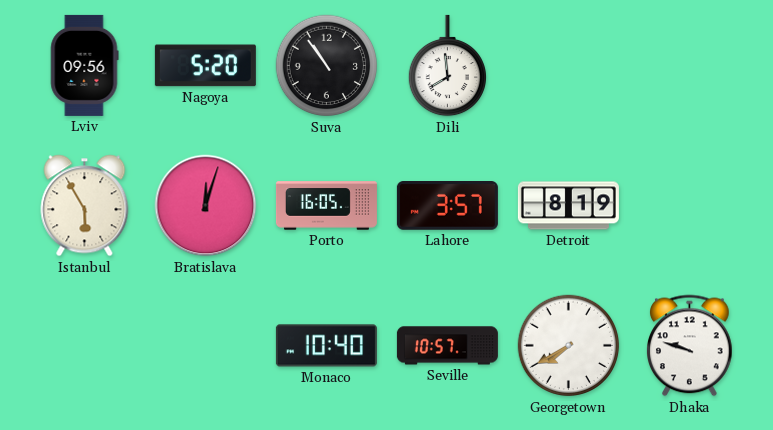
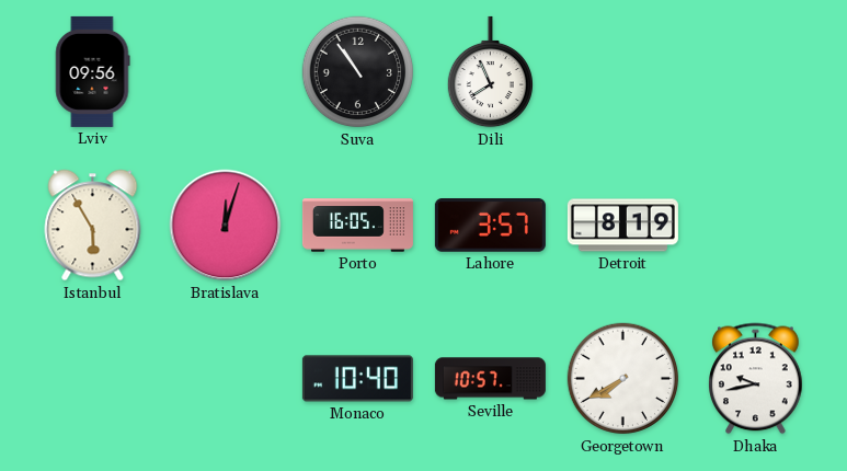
Nagoya: 5:20 -> none
Dili: 7:59 -> 7:56
Dhaka: 9:48 -> 9:43
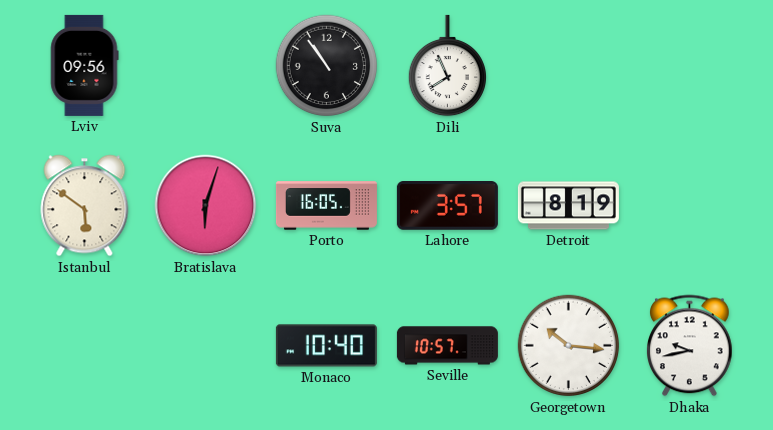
Istanbul: 5:55 -> 5:51
Bratislava: 12:03 -> 6:03
Georgetown: 7:40 -> 10:16
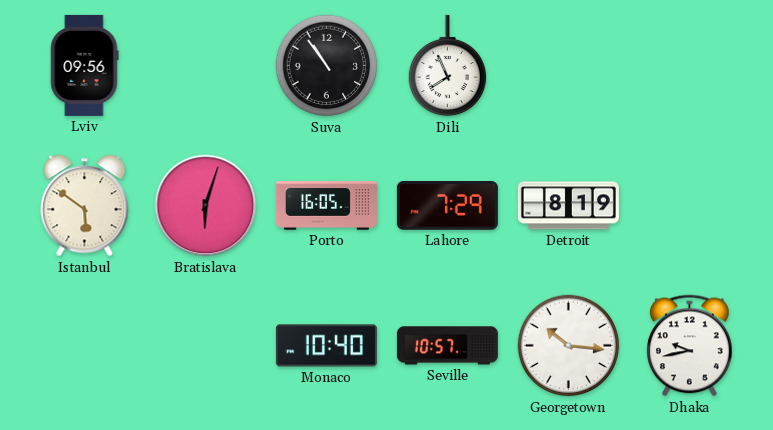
Lahore: 3:57 -> 7:29
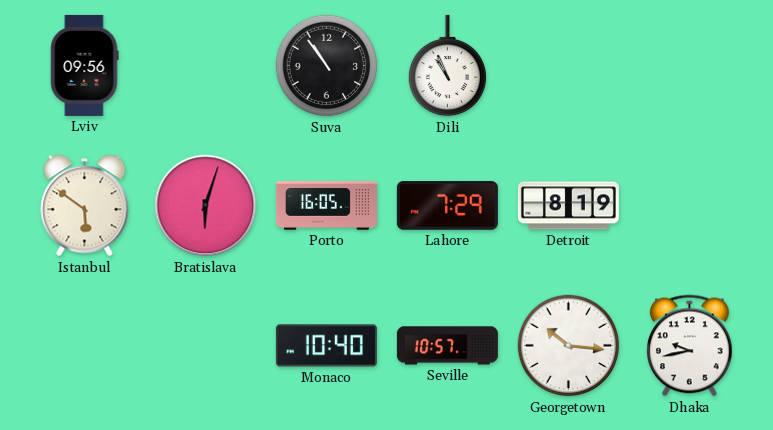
Dili: 7:56 -> 10:56
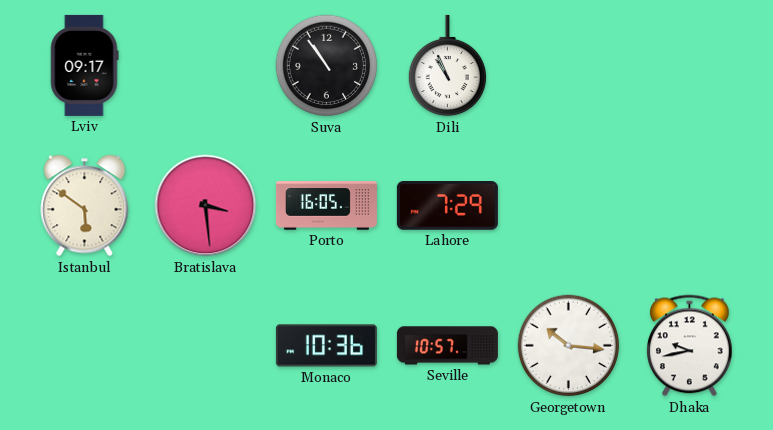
Lviv: 09:56 -> 09:17
Bratislava: 6:03 -> 3:29
Detroit: 8:19 -> none
Monaco: 10:40 -> 10:36
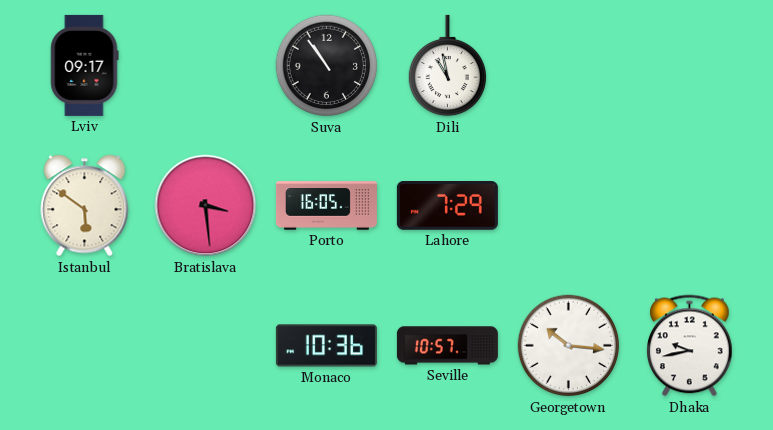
Dili: 10:56 -> 10:58
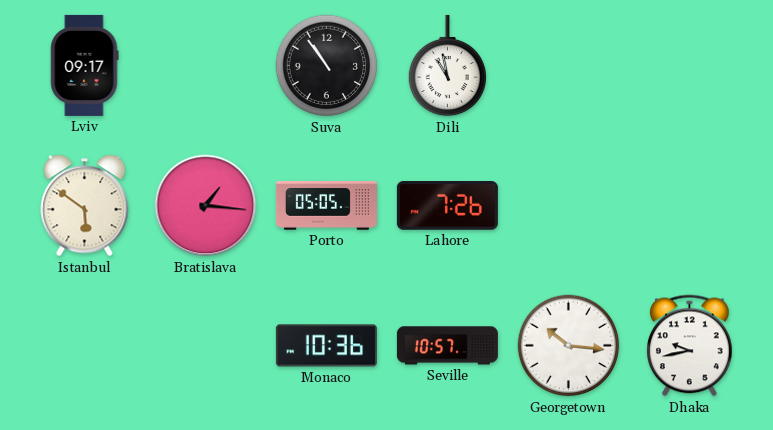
Bratislava: 3:29 -> 1:16
Porto: 16:05 -> 05:05
Lahore: 7:29 -> 7:26
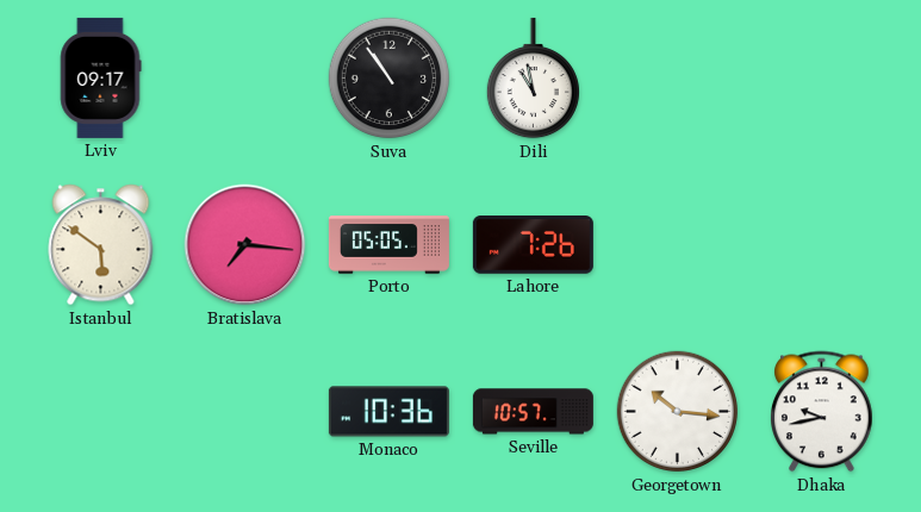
Bratislava: 1:16 -> 7:16
